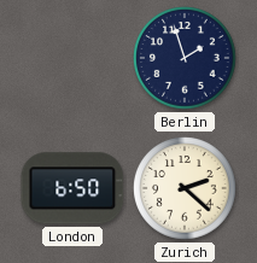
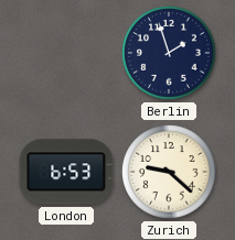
London: 6:50 -> 6:53
Zurich: 2:22 -> 9:22
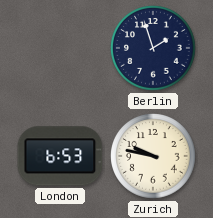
Zurich: 9:22 -> 9:47
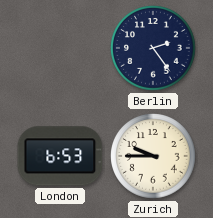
Berlin: 1:57 -> 2:24
Zurich: 9:47 -> 9:45
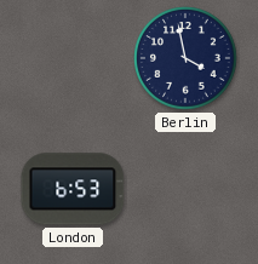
Berlin: 2:24 -> 3:58
Zurich: 9:45 -> none
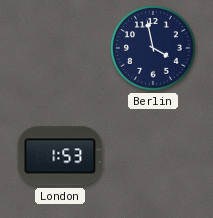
London: 6:53 -> 1:53
